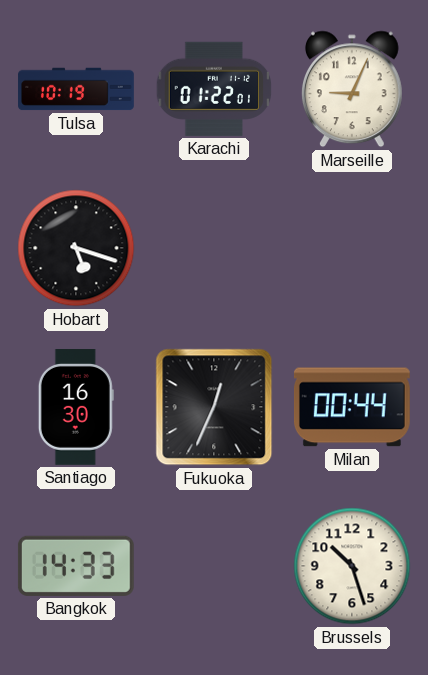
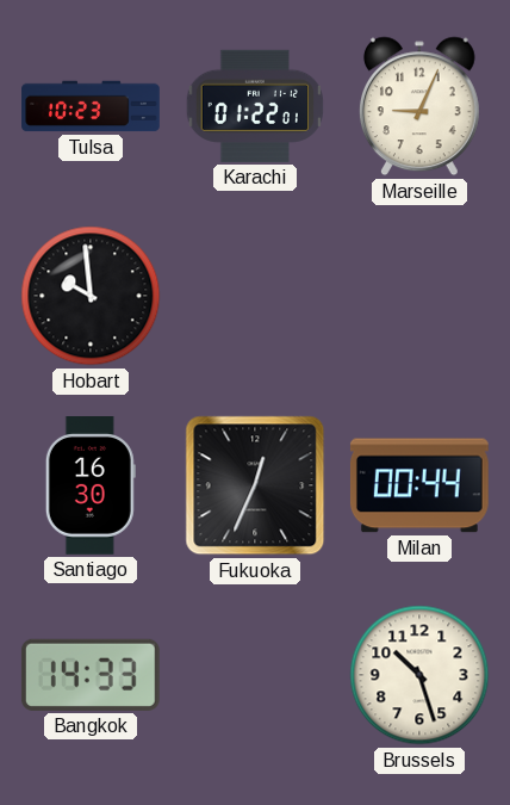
Tulsa: 10:19 -> 10:23
Hobart: 5:18 -> 9:59
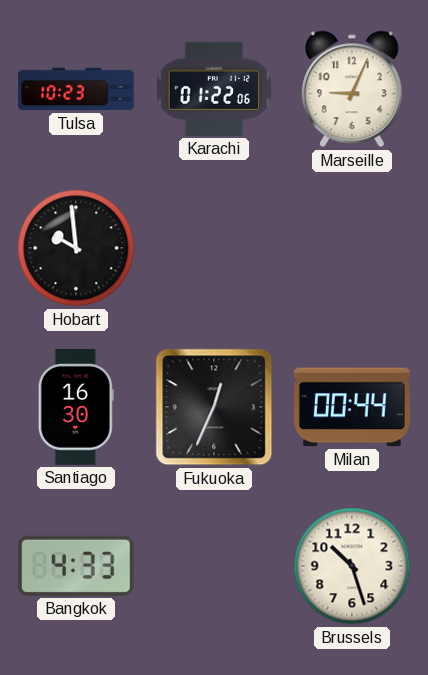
Karachi: 01:22:01 -> 01:22:06
Bangkok: 14:33 -> 4:33
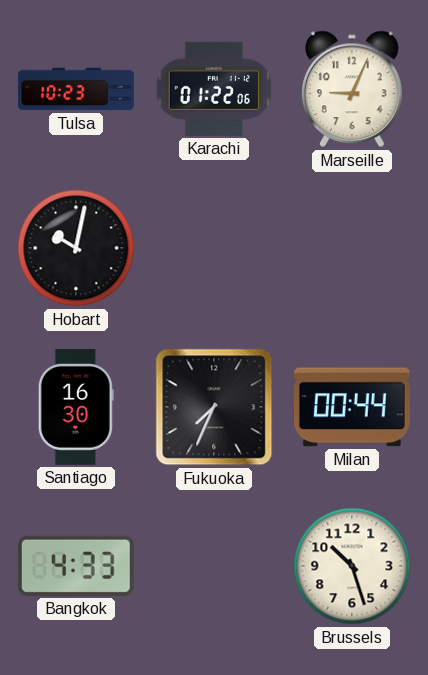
Hobart: 9:59 -> 10:02
Fukuoka: 12:34 -> 7:34
